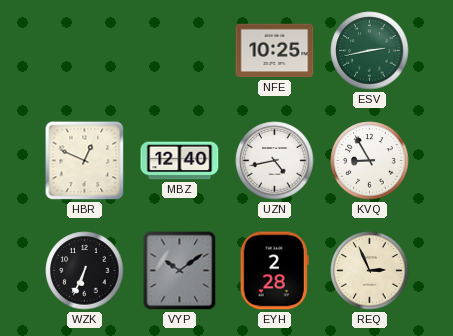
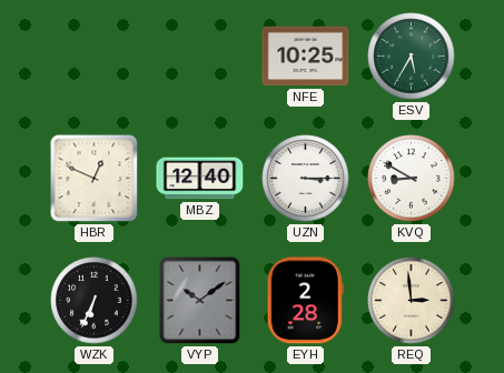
ESV: 2:43 -> 5:35
UZN: 4:43 -> 3:15
KVQ: 8:55 -> 8:50
REQ: 2:56 -> 2:59
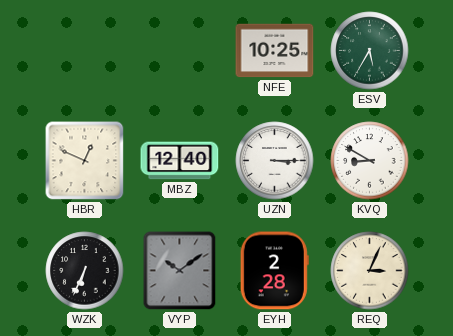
REQ: 2:59 -> 3:04
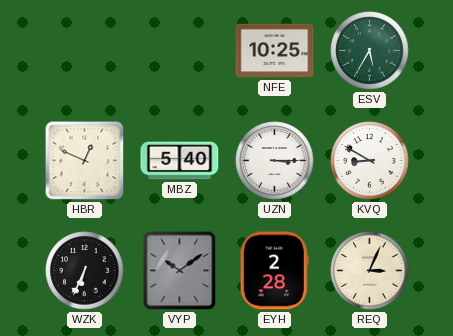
MBZ: 12:40 -> 5:40
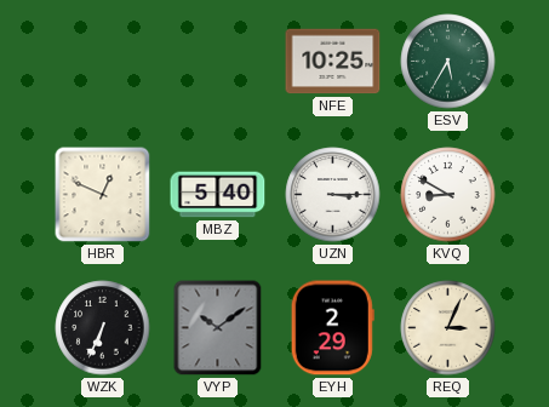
EYH: 2:28 -> 2:29
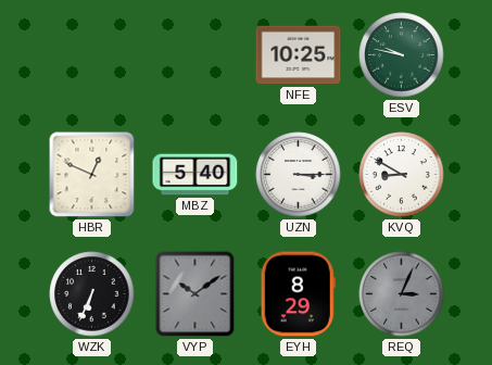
ESV: 5:35 -> 9:47
EYH: 2:29 -> 8:29
REQ dial: cream -> grey
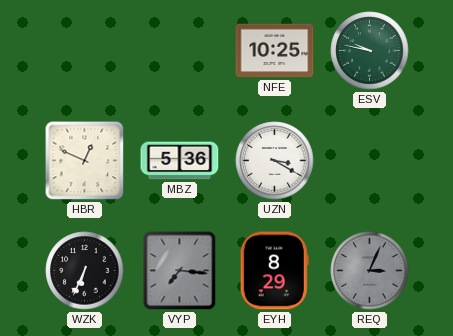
MBZ: 5:40 -> 5:36
UZN: 3:15 -> 3:20
KVQ: 8:50 -> none
VYP: 10:09 -> 7:16
